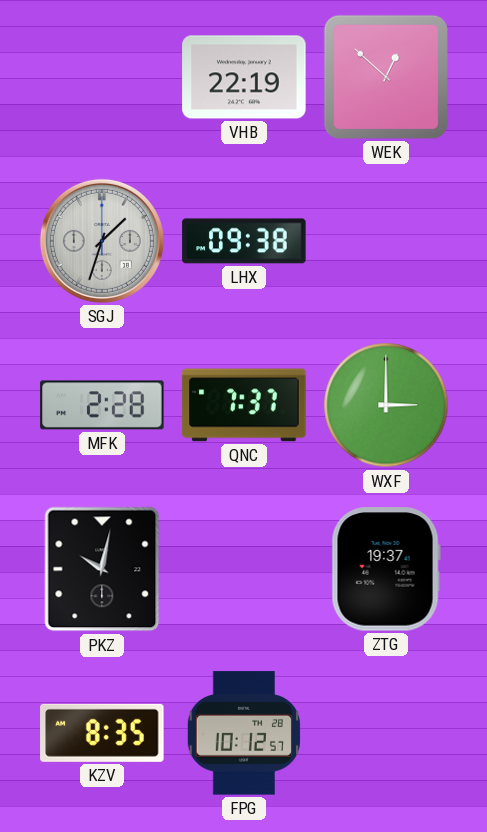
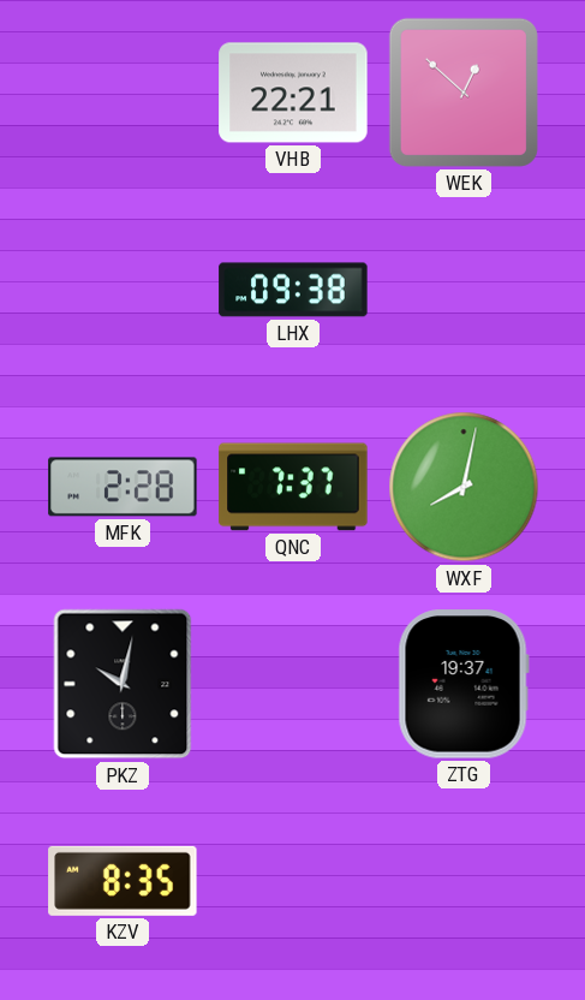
VHB: 22:19 -> 22:21
SGJ: 1:33 -> none
WXF: 3:00 -> 8:02
FPG: 10:12 -> none
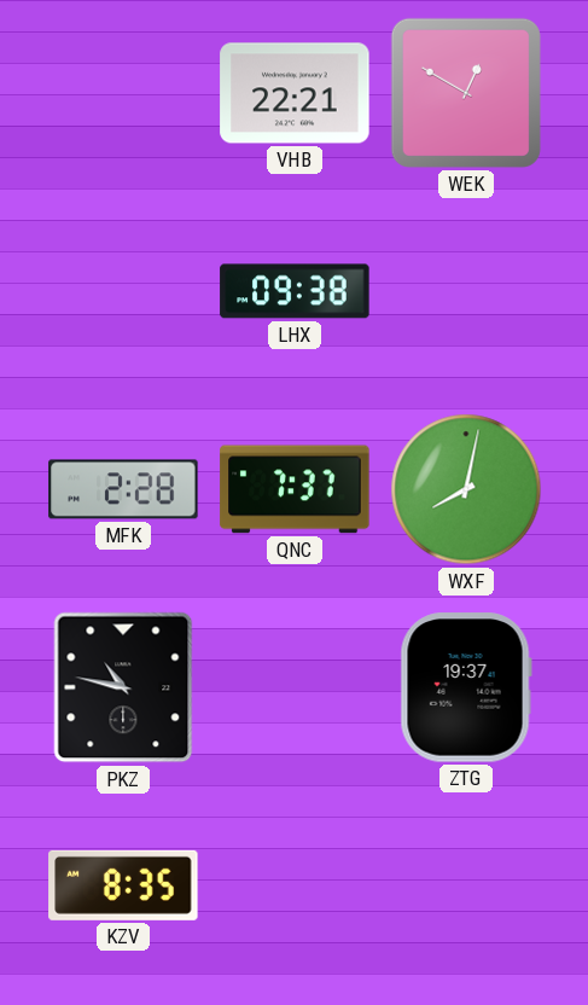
WEK: 12:52 -> 12:50
PKZ: 10:02 -> 10:47
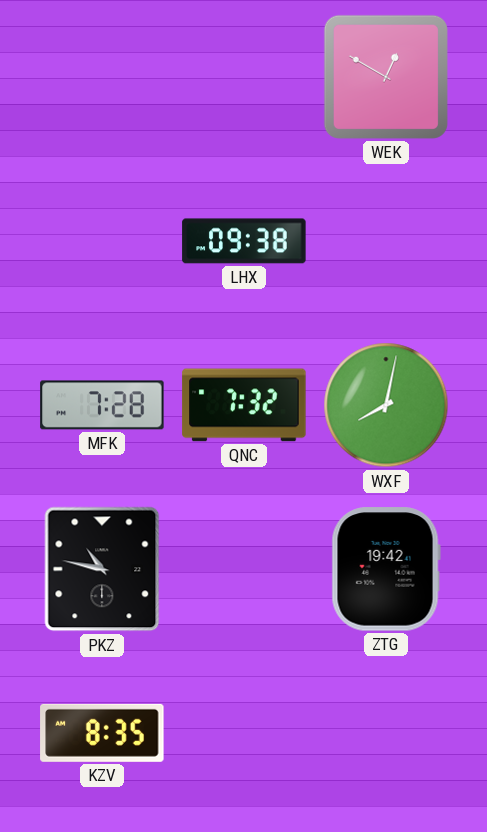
VHB: 22:21 -> none
MFK: 2:28 -> 7:28
QNC: 7:37 -> 7:32
ZTG: 19:37 -> 19:42
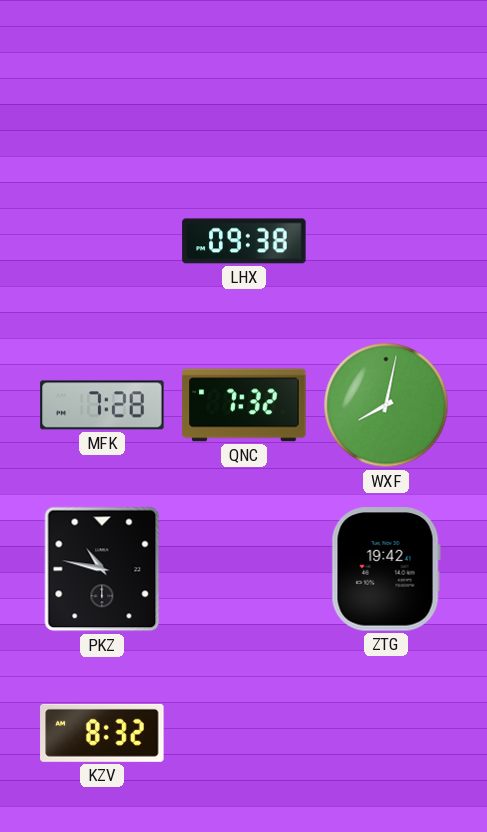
WEK: 12:50 -> none
KZV: 8:35 -> 8:32
